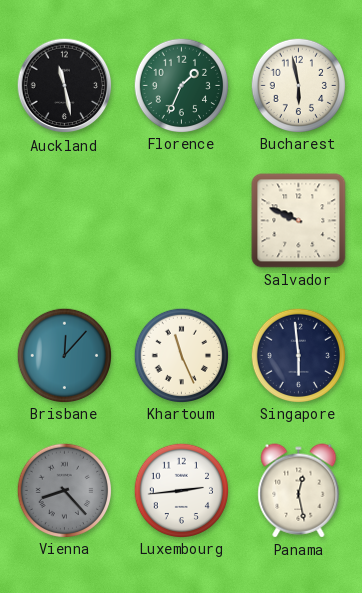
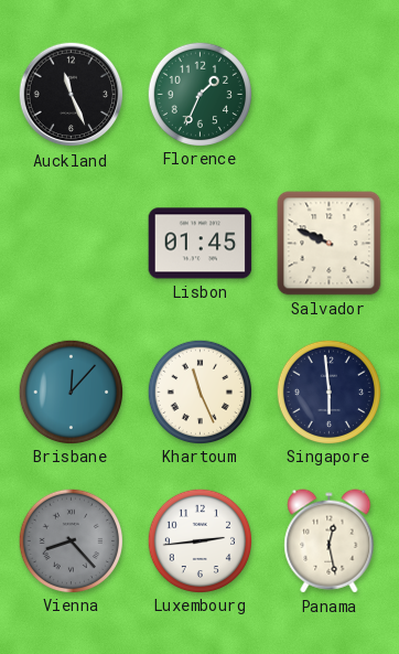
Auckland: 11:28 -> 11:26
Bucharest: 5:58 -> none
Lisbon: none -> 01:45
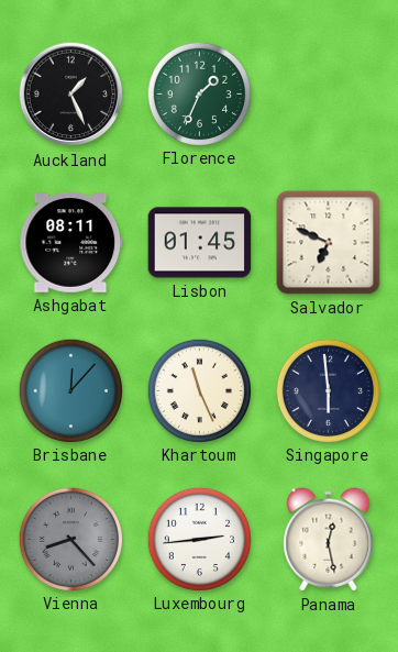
Auckland: 11:26 -> 1:26
Ashgabat: none -> 08:11
Salvador: 9:49 -> 6:49
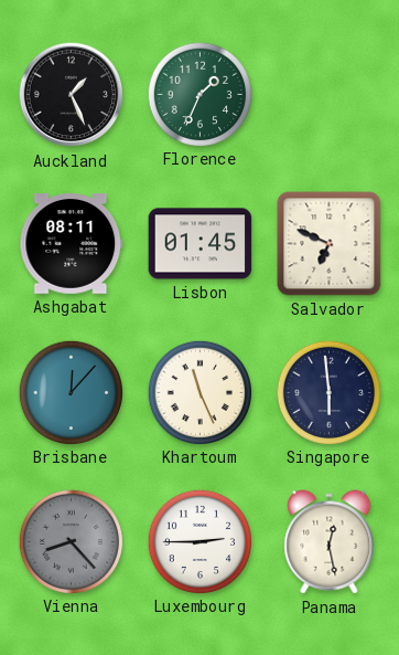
Luxembourg: 2:44 -> 2:45
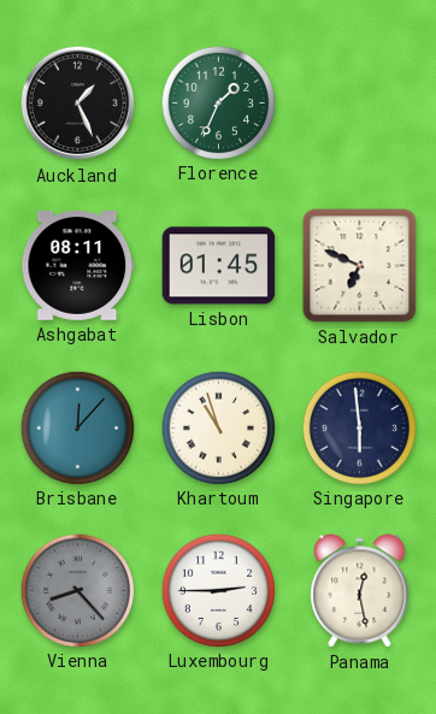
Khartoum: 11:26 -> 10:57
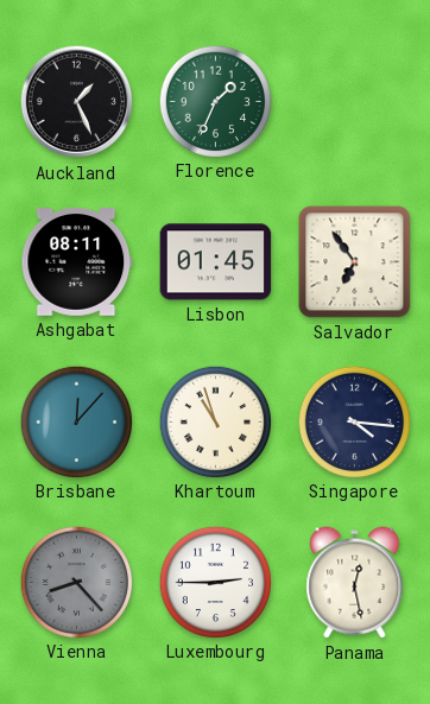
Salvador: 6:49 -> 6:54
Singapore: 5:59 -> 4:16
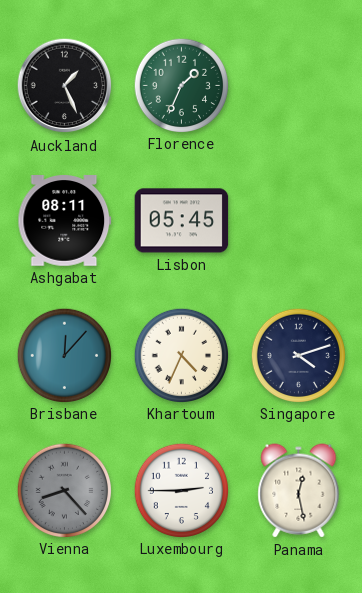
Lisbon: 01:45 -> 05:45
Salvador: 6:54 -> none
Khartoum: 10:57 -> 4:34
Singapore: 4:16 -> 4:12
